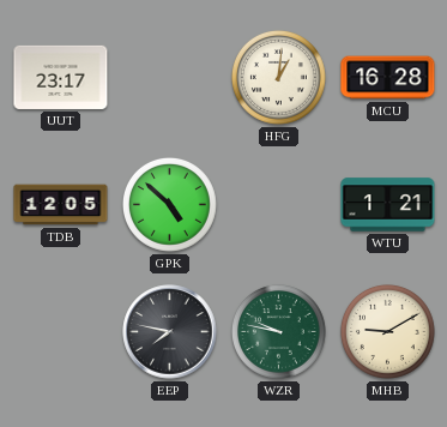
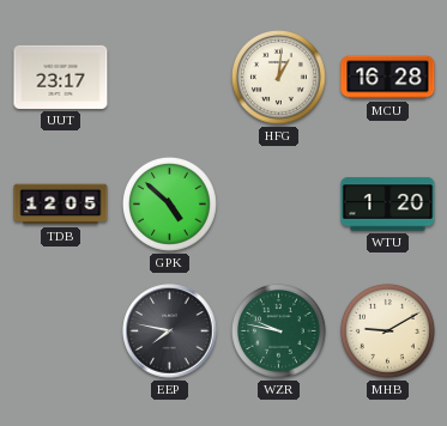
WTU: 1:21 -> 1:20
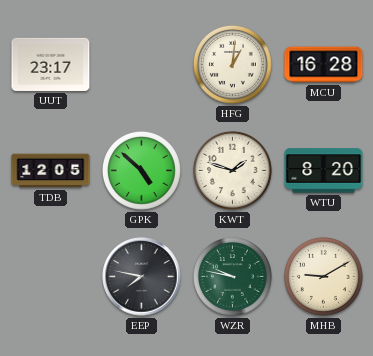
KWT: none -> 1:48
WTU: 1:20 -> 8:20
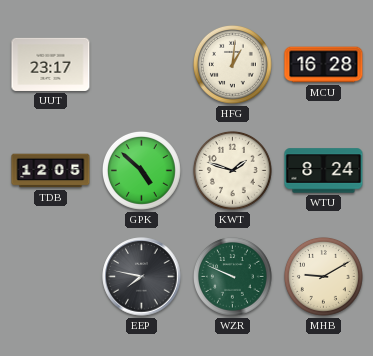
WTU: 8:20 -> 8:24
WZR: 9:47 -> 9:49
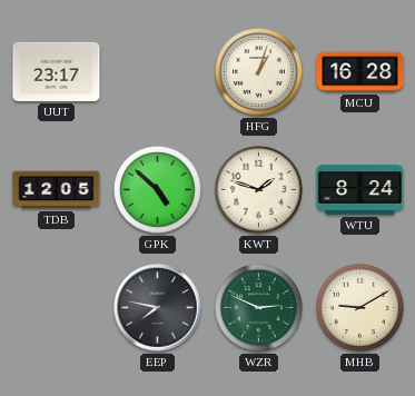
HFG: 1:01 -> 1:03
WZR: 9:49 -> 2:49
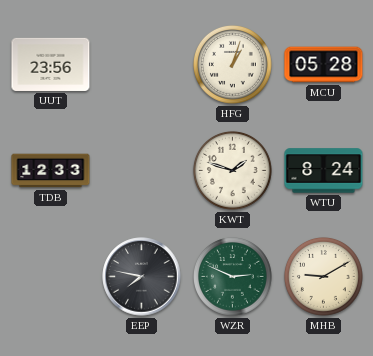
UUT: 23:17 -> 23:56
MCU: 16:28 -> 05:28
TDB: 12:05 -> 12:33
GPK: 4:52 -> none
